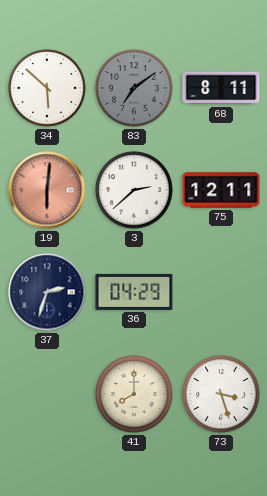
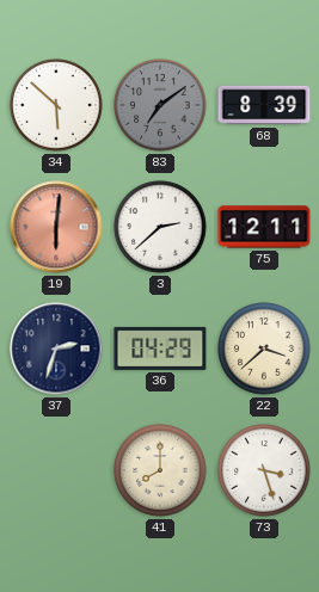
68: 8:11 -> 8:39
22: none -> 3:38
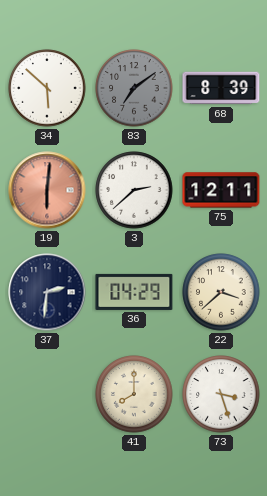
37: 2:33 -> 2:31
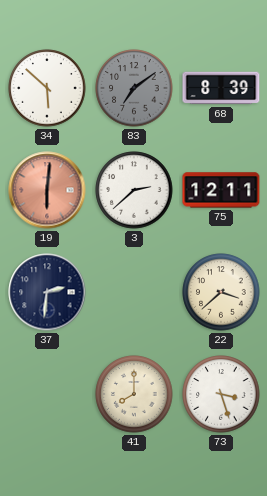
36: 04:29 -> none
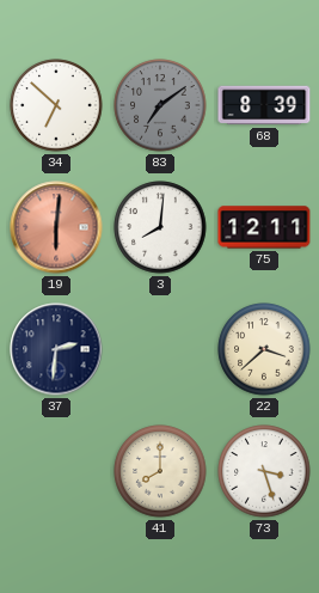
34: 5:52 -> 6:52
3: 2:38 -> 8:01
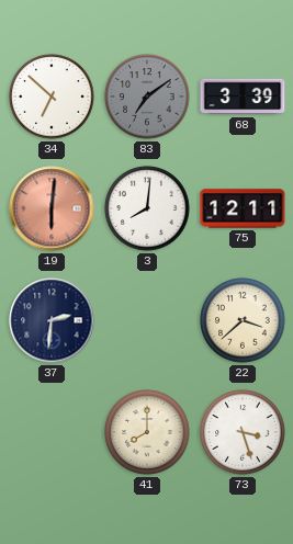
68: 8:39 -> 3:39
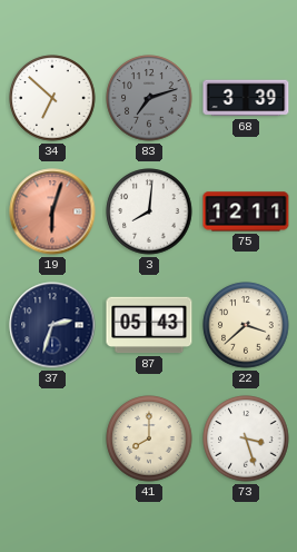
83: 7:09 -> 7:12
19: 6:01 -> 6:03
37: 2:31 -> 2:33
87: none -> 05:43
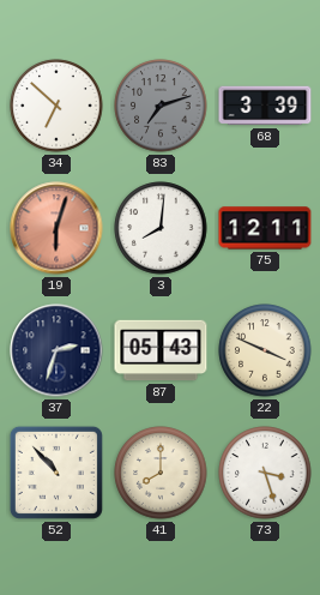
22: 3:38 -> 3:49
52: none -> 10:53
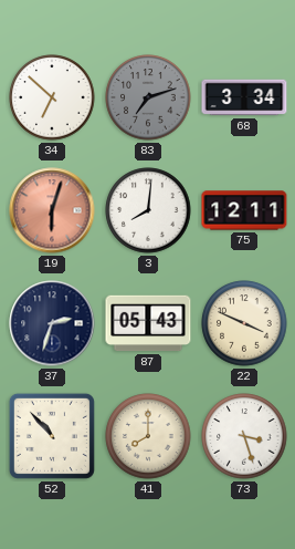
68: 3:39 -> 3:34
